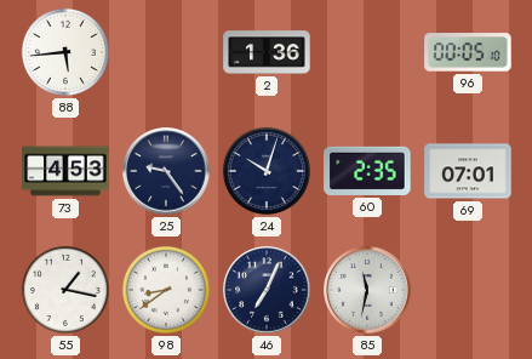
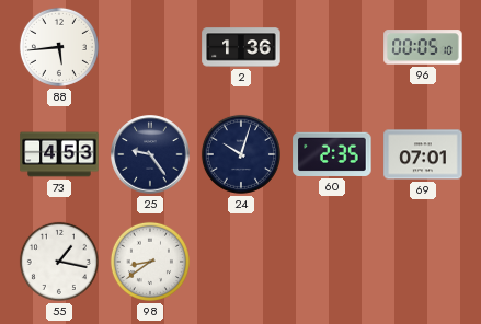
46: 7:04 -> none
85: 11:32 -> none
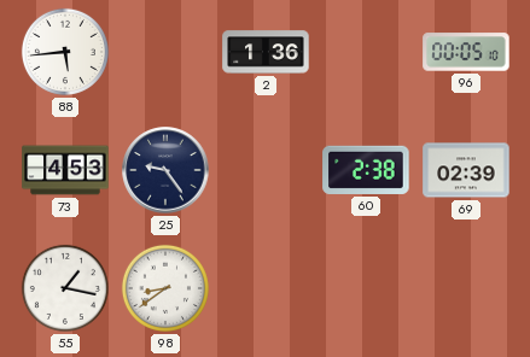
24: 10:03 -> none
60: 2:35 -> 2:38
69: 07:01 -> 02:39
